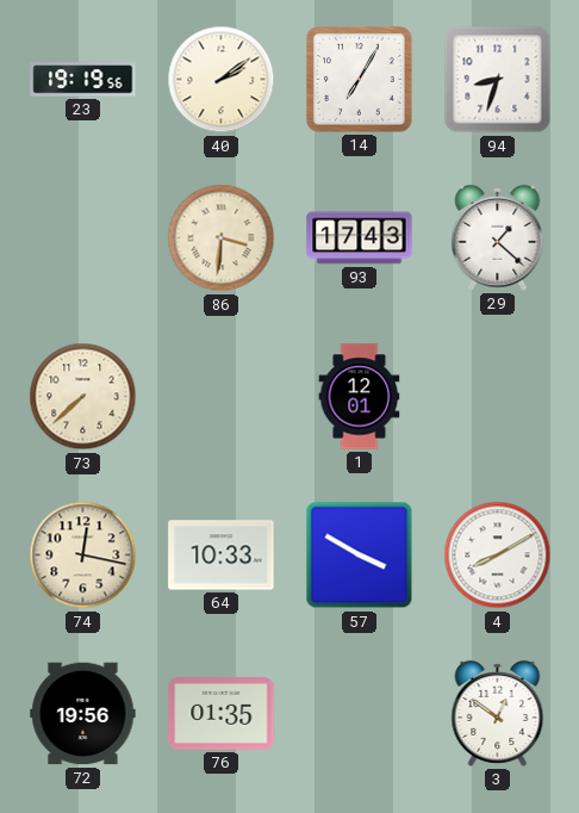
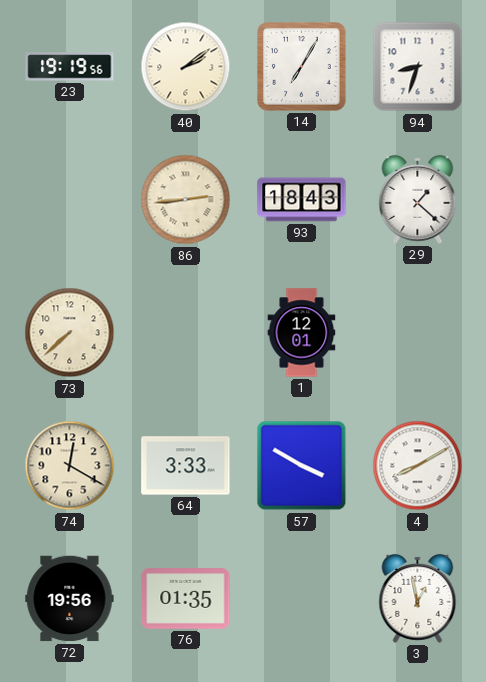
86: 3:31 -> 2:44
93: 17:43 -> 18:43
74: 12:17 -> 12:20
64: 10:33 -> 3:33
3: 12:51 -> 12:58
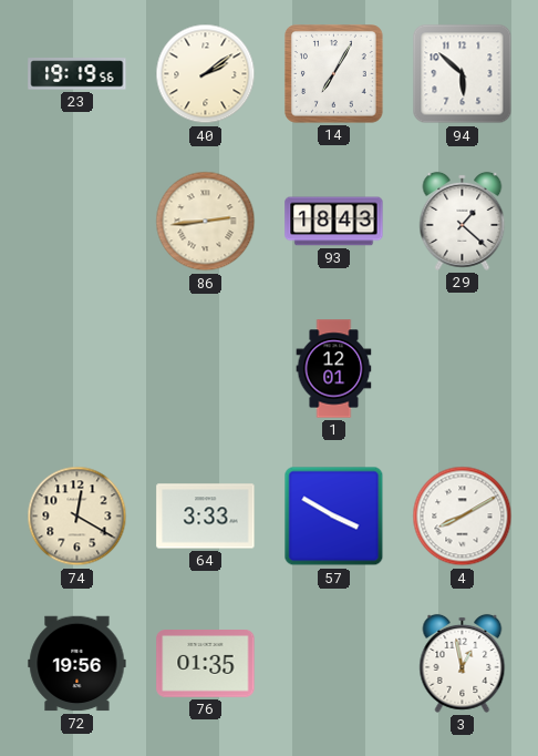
94: 8:33 -> 5:52
73: 7:38 -> none
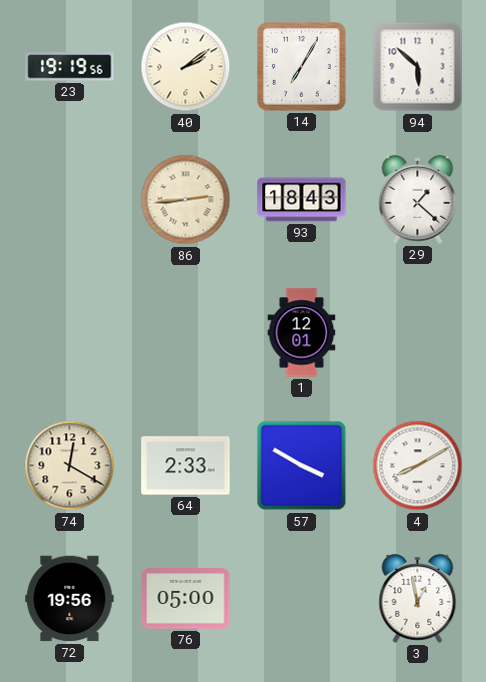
64: 3:33 -> 2:33
76: 01:35 -> 05:00
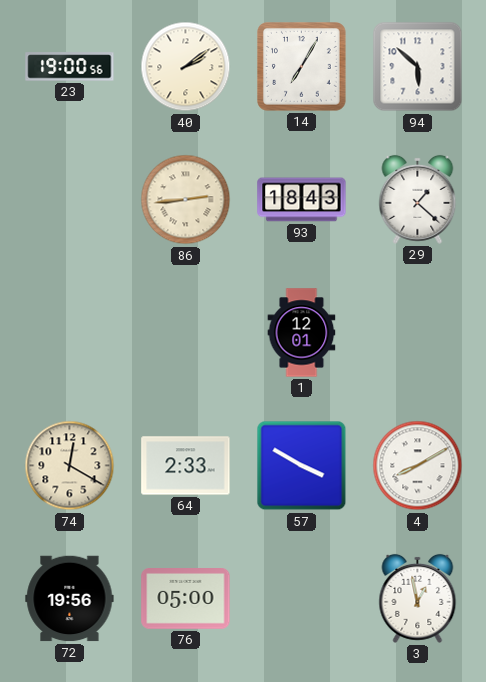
23: 19:19 -> 19:00
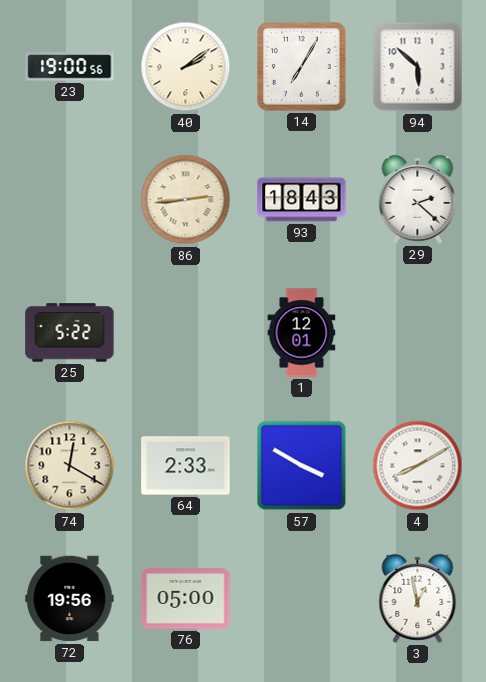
29: 1:22 -> 2:22
25: none -> 5:22
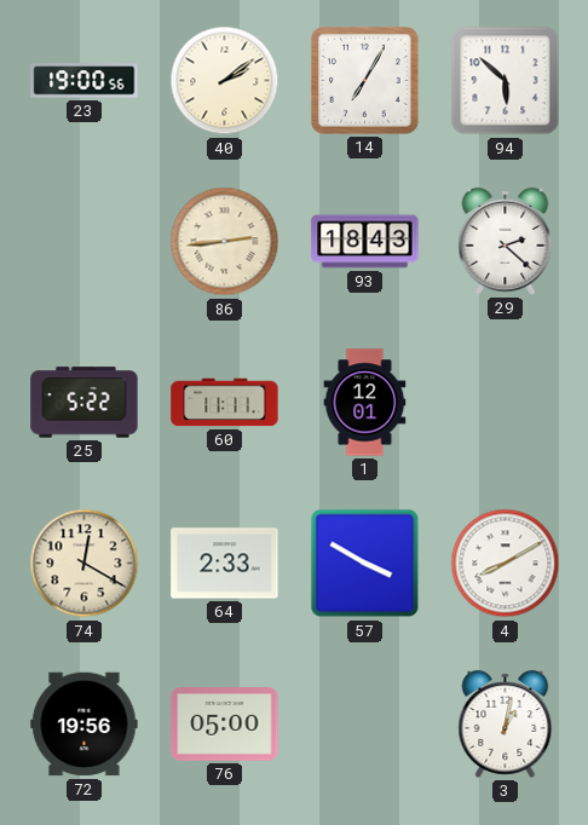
60: none -> 11:11
3: 12:58 -> 1:02
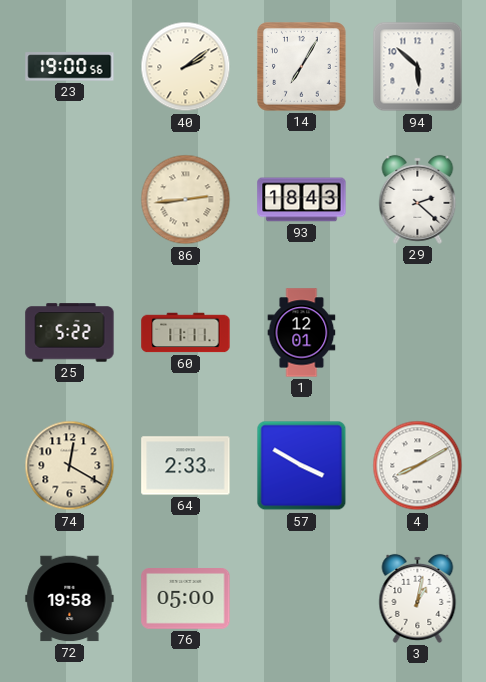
72: 19:56 -> 19:58
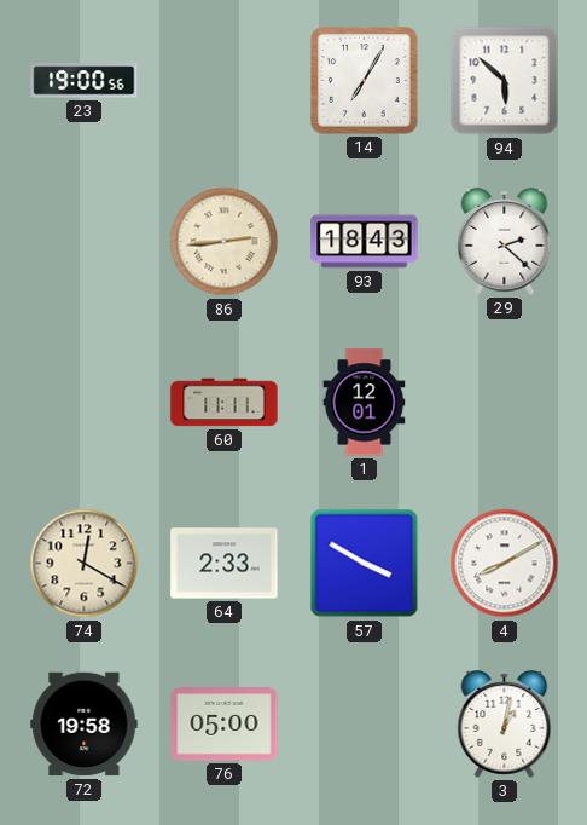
40: 2:09 -> none
25: 5:22 -> none
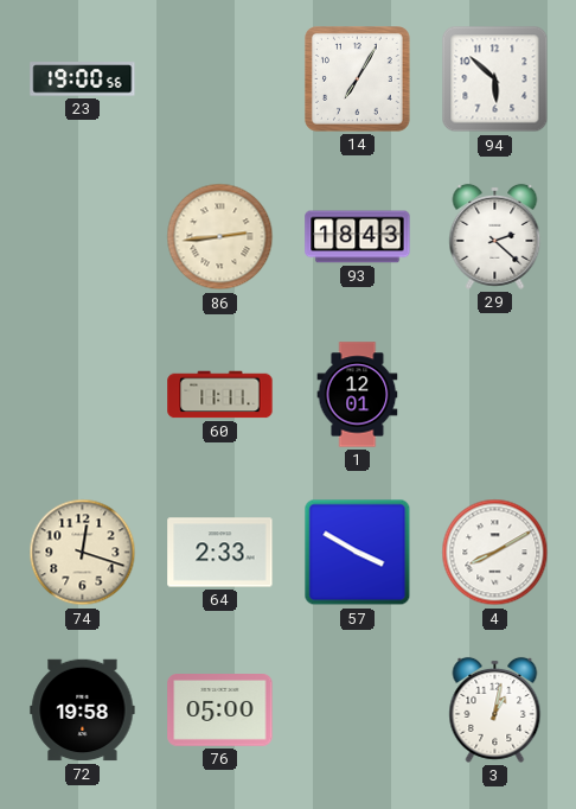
74: 12:20 -> 12:18
